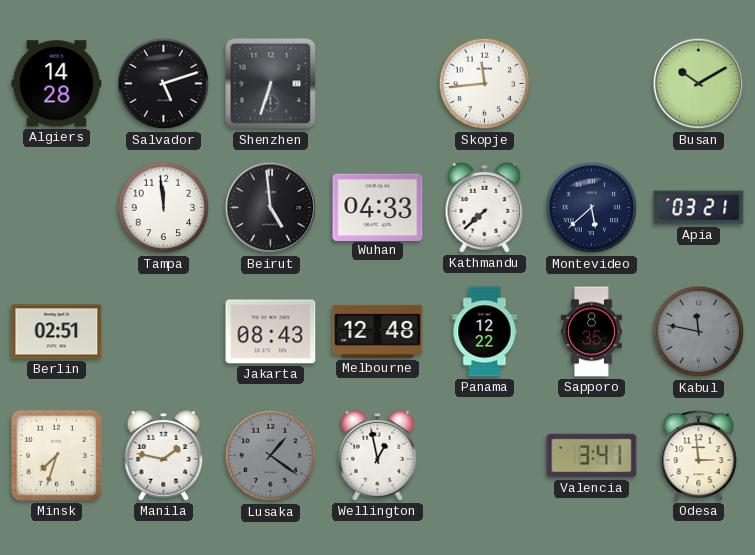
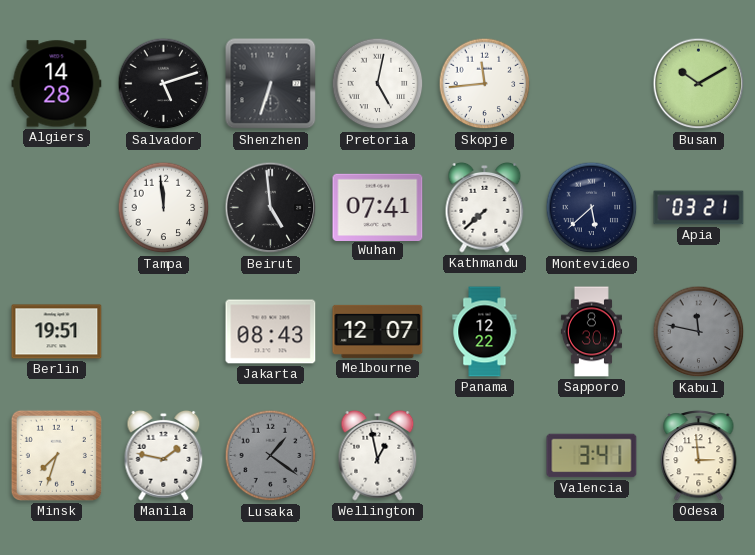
Pretoria: none -> 5:02
Wuhan: 04:33 -> 07:41
Berlin: 02:51 -> 19:51
Melbourne: 12:48 -> 12:07
Sapporo: 8:35 -> 8:30
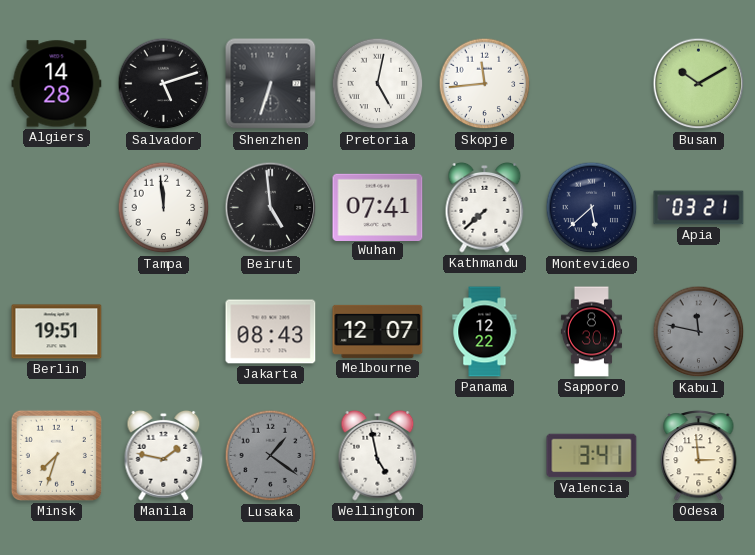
Wellington: 12:58 -> 4:58
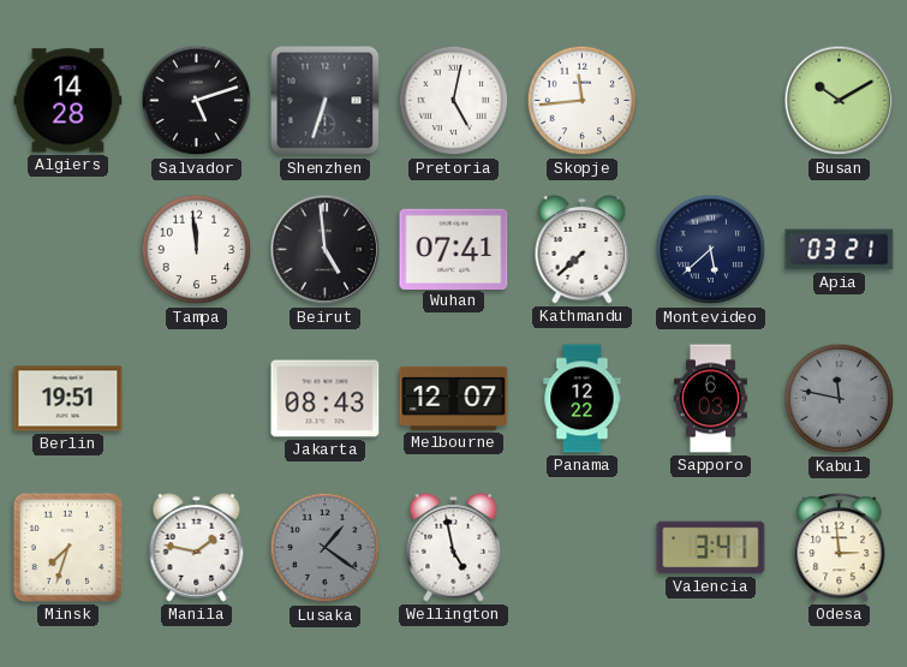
Sapporo: 8:30 -> 6:03
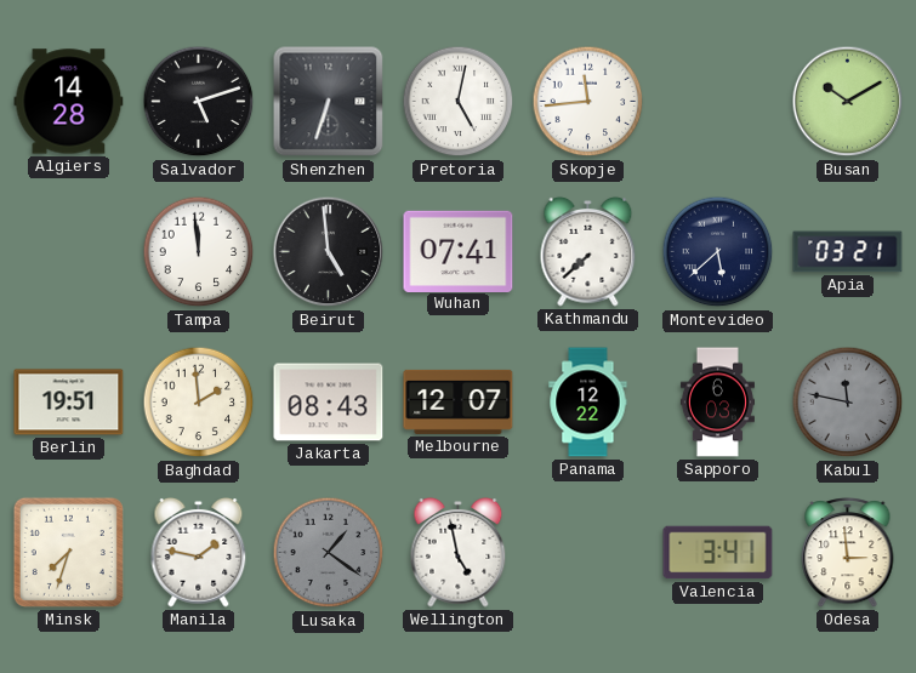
Baghdad: none -> 1:59
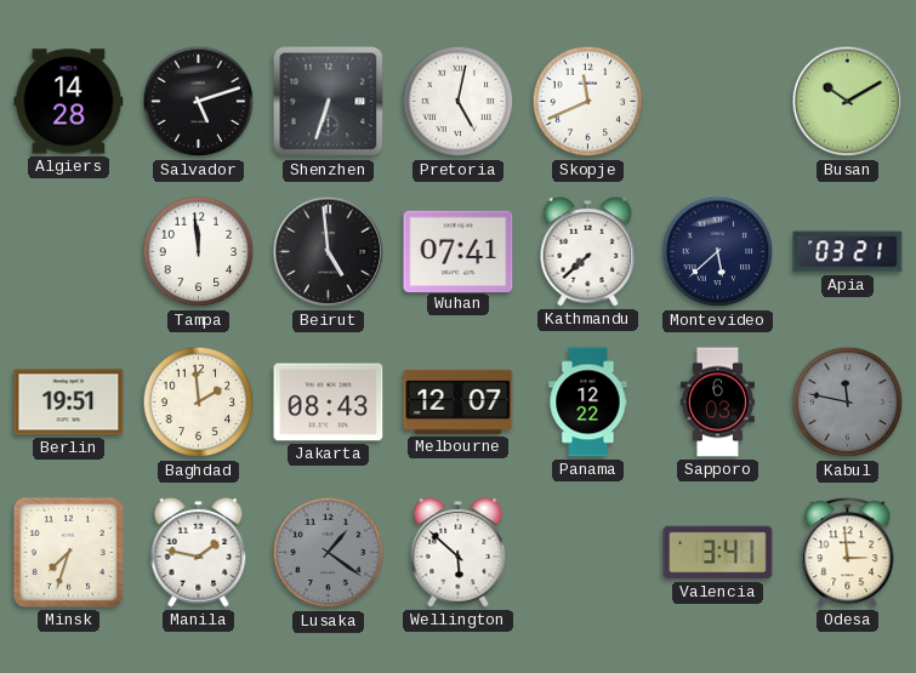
Skopje: 11:44 -> 11:41
Wellington: 4:58 -> 5:52
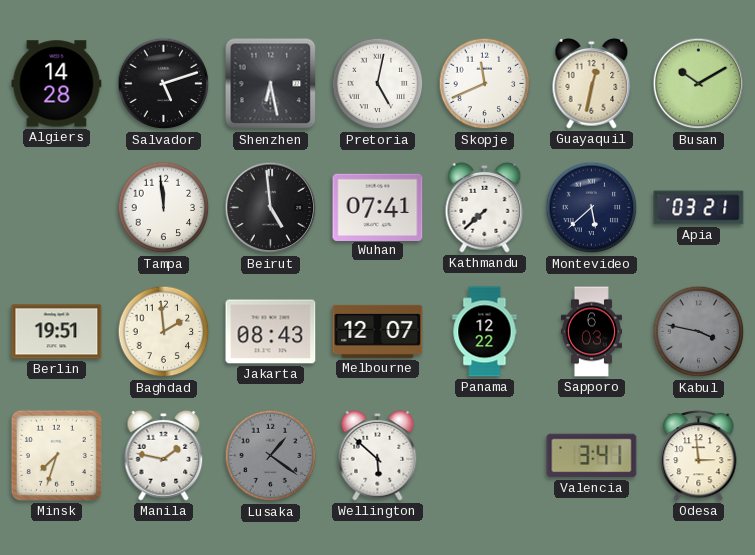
Shenzhen: 6:33 -> 6:28
Guayaquil: none -> 12:32
Kabul: 11:47 -> 3:47
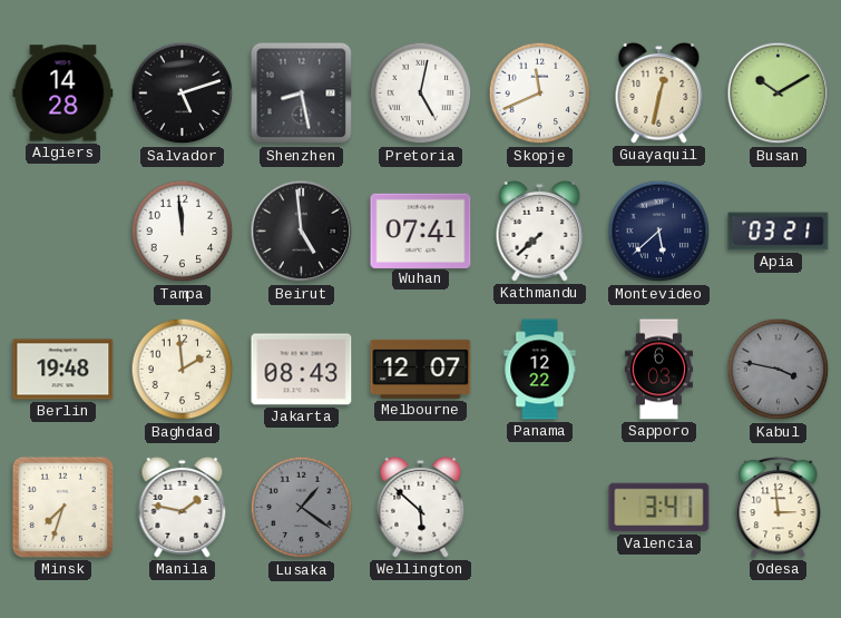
Shenzhen: 6:28 -> 8:28
Berlin: 19:51 -> 19:48
